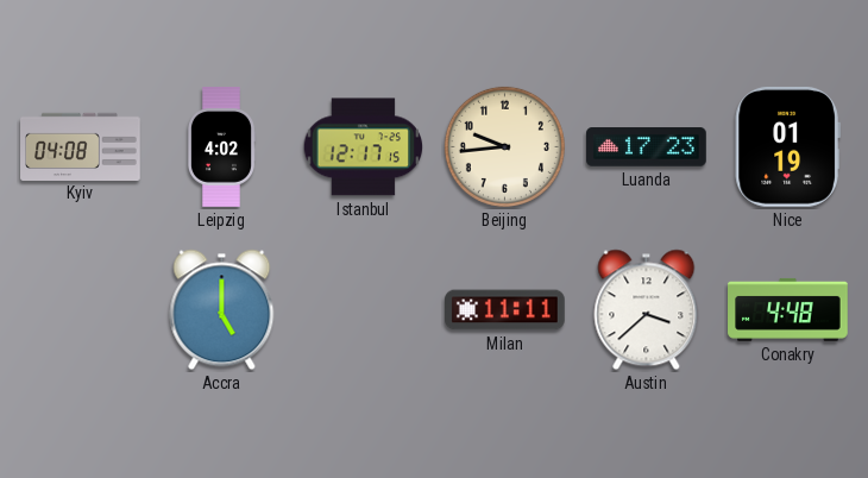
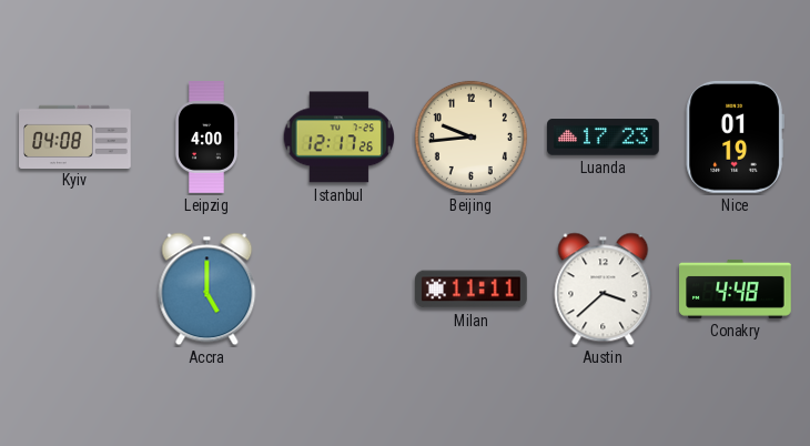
Leipzig: 4:02 -> 4:00
Istanbul: 12:17:15 -> 12:17:26
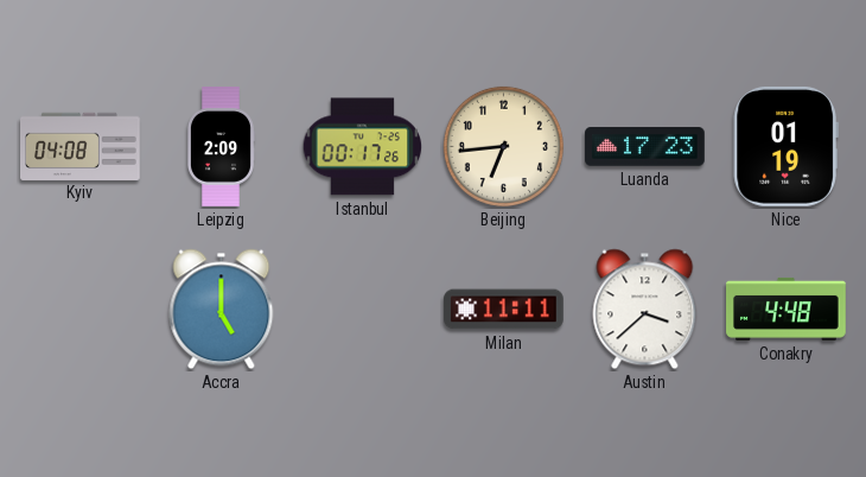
Leipzig: 4:00 -> 2:09
Istanbul: 12:17 -> 00:17
Beijing: 9:44 -> 6:44
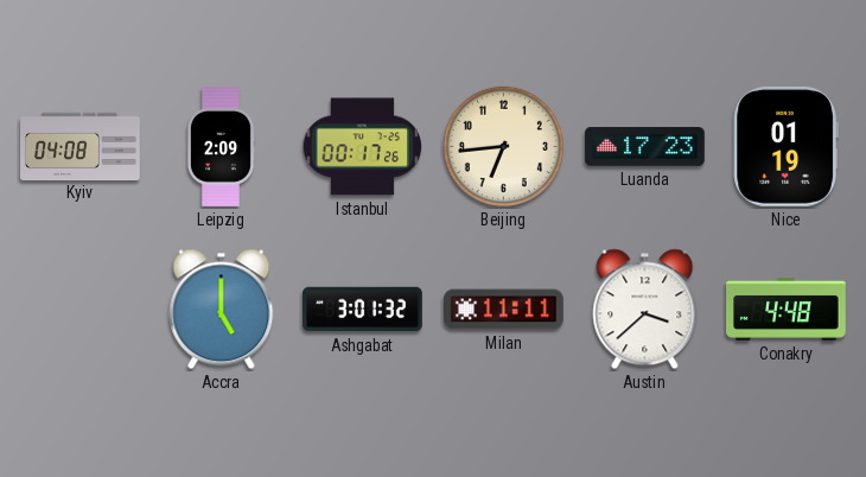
Ashgabat: none -> 3:01
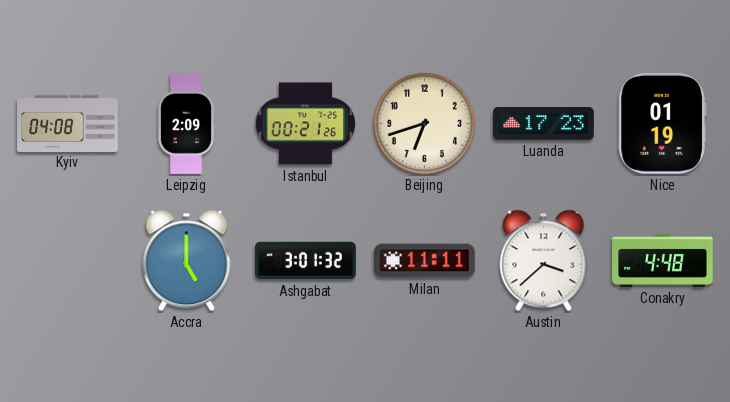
Istanbul: 00:17 -> 00:21
Beijing: 6:44 -> 6:42
